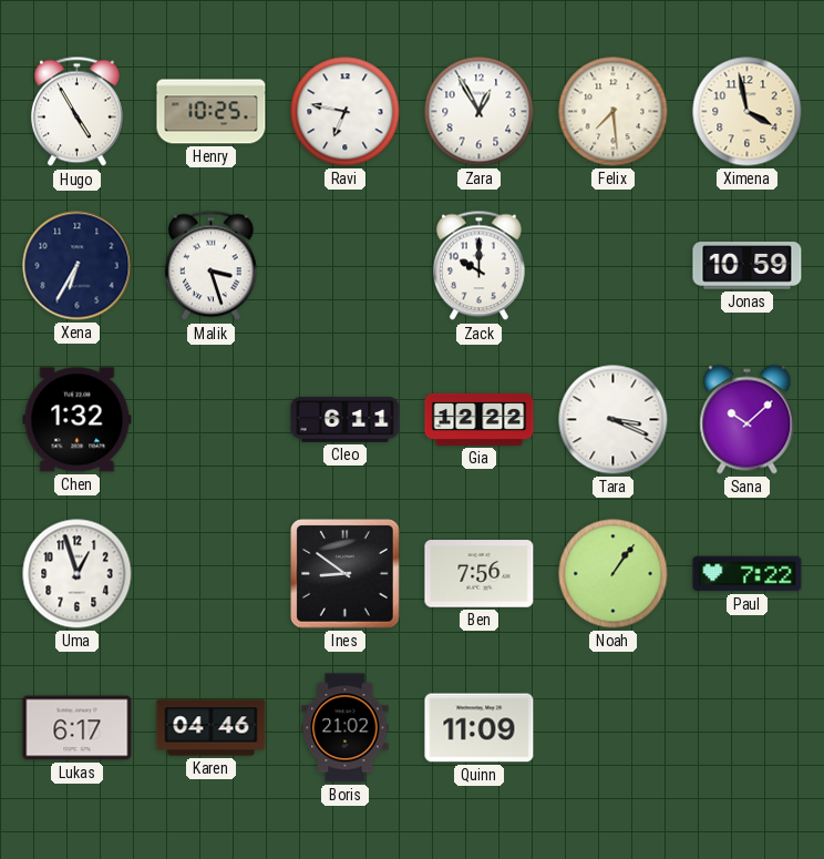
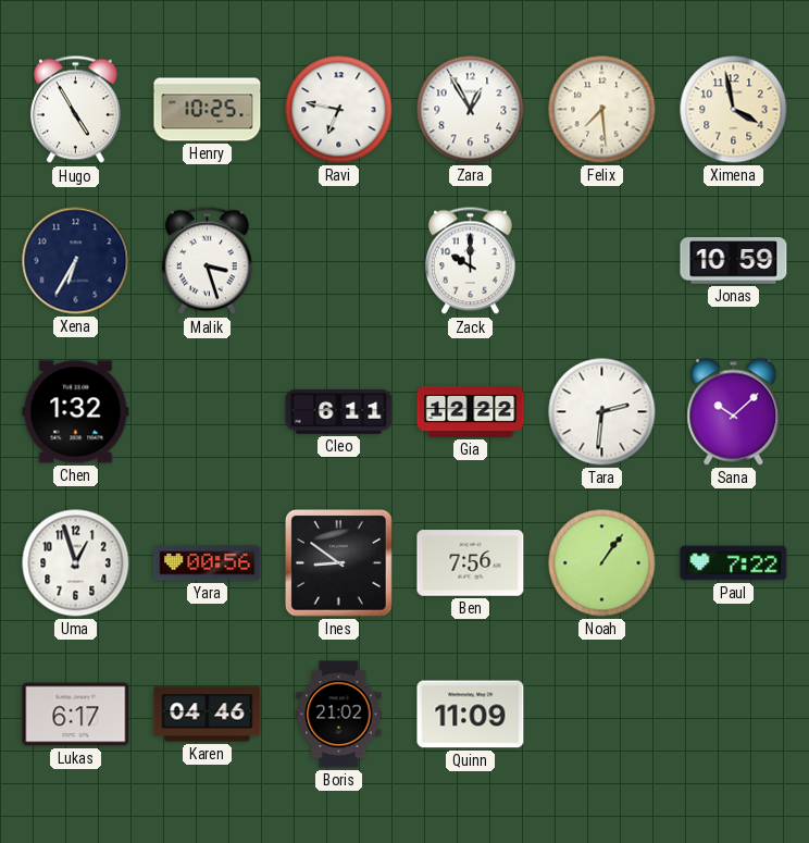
Tara: 3:19 -> 2:31
Yara: none -> 00:56
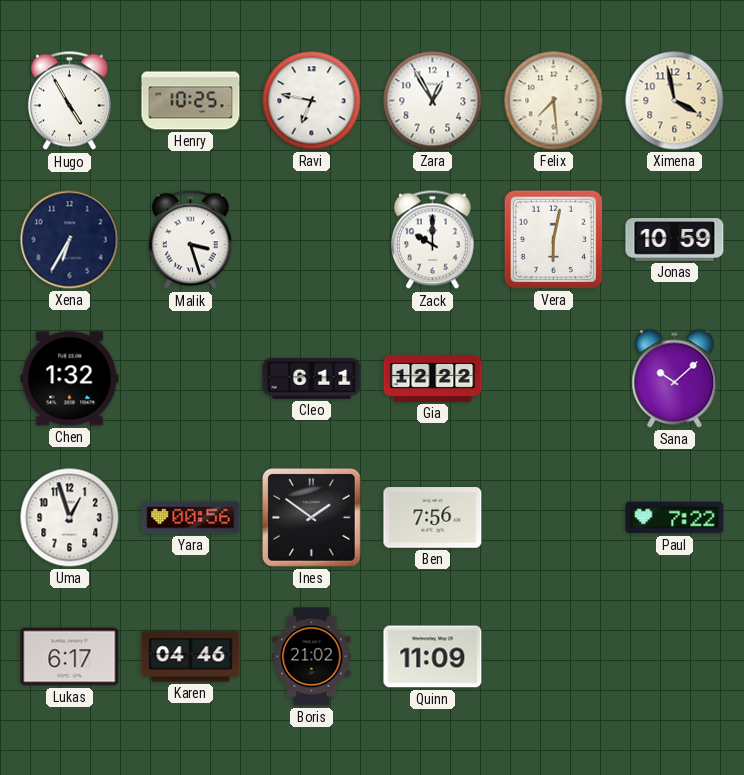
Vera: none -> 6:02
Tara: 2:31 -> none
Ines: 8:51 -> 1:51
Noah: 1:06 -> none
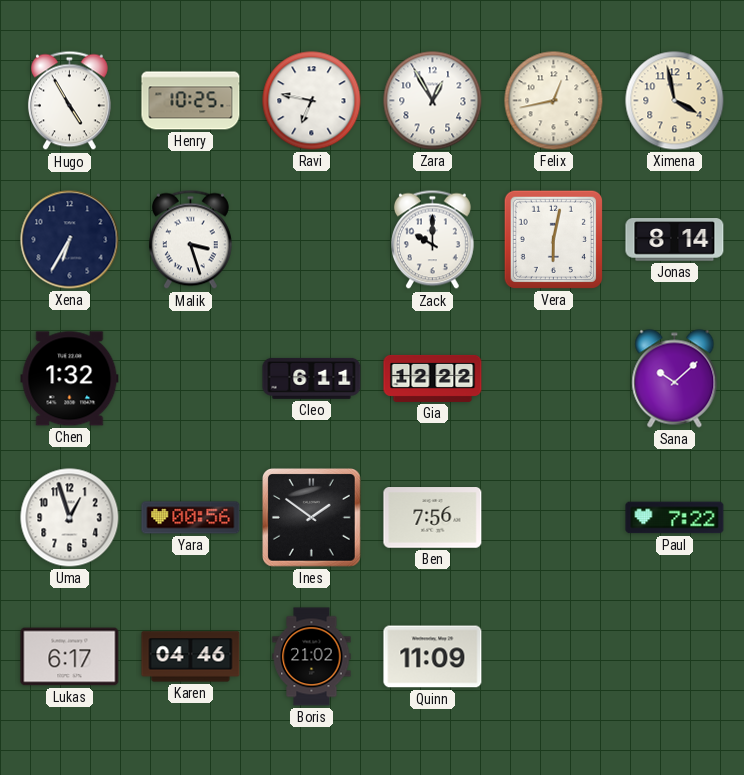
Felix: 7:29 -> 12:43
Jonas: 10:59 -> 8:14
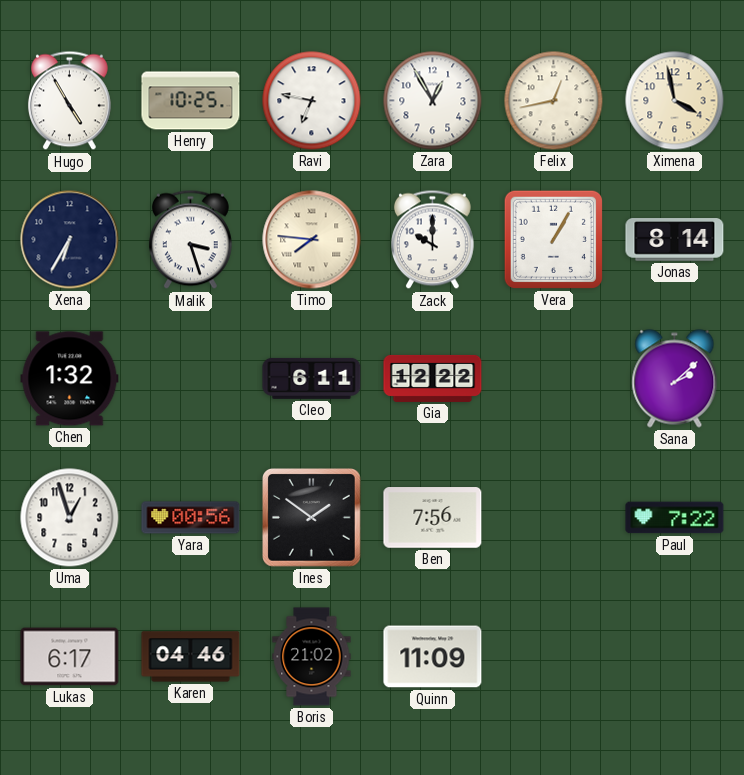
Timo: none -> 7:46
Vera: 6:02 -> 1:05
Sana: 10:08 -> 2:08
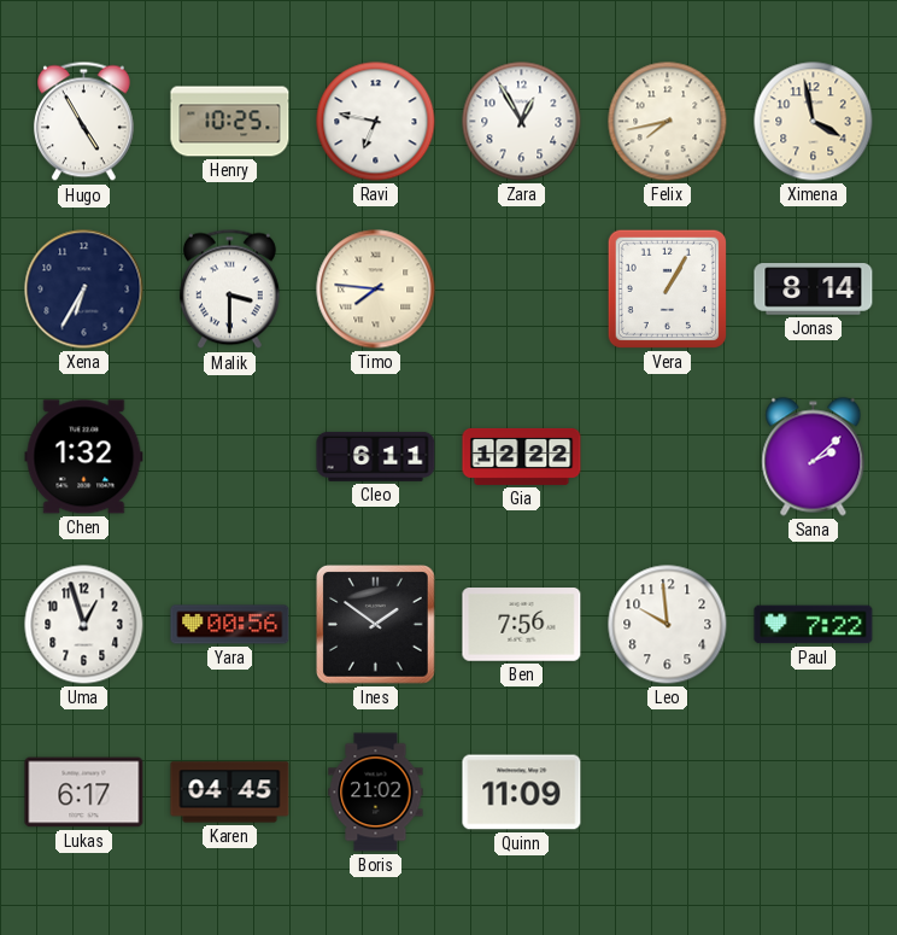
Felix: 12:43 -> 7:43
Malik: 3:27 -> 3:30
Zack: 10:00 -> none
Leo: none -> 9:59
Karen: 04:46 -> 04:45
